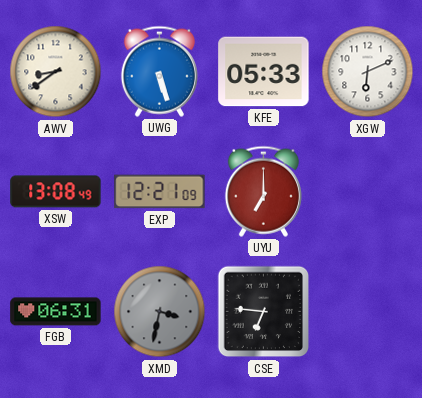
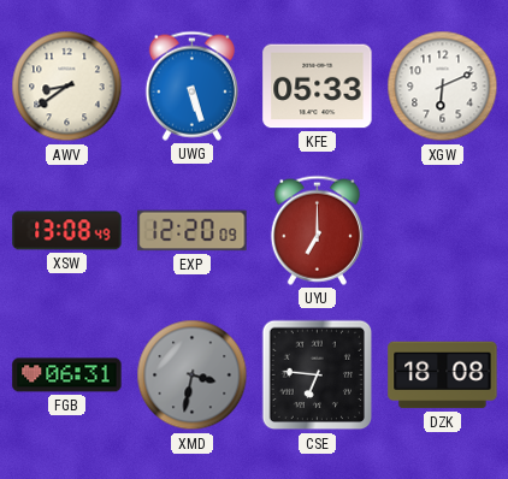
EXP: 12:21 -> 12:20
DZK: none -> 18:08
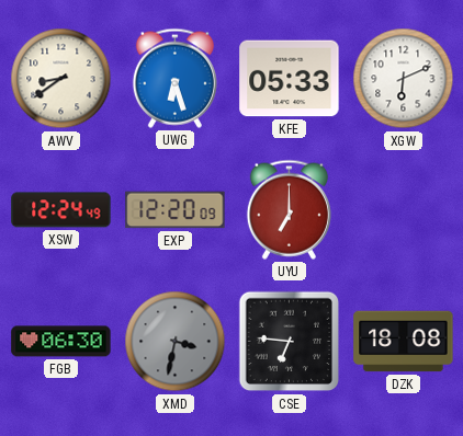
UWG: 5:27 -> 6:27
XSW: 13:08 -> 12:24
FGB: 06:31 -> 06:30
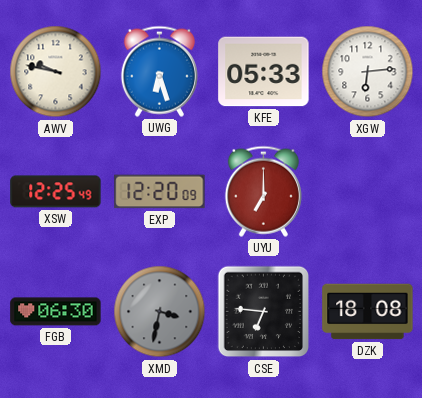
AWV: 8:39 -> 9:47
XGW: 6:11 -> 6:14
XSW: 12:24 -> 12:25
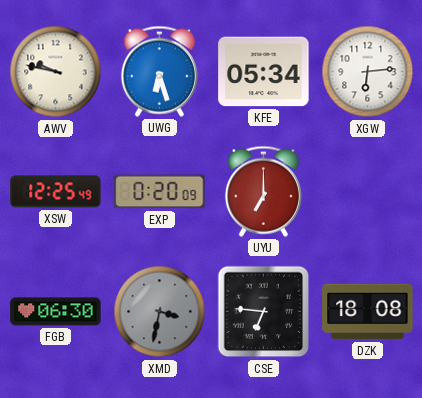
KFE: 05:33 -> 05:34
EXP: 12:20 -> 0:20
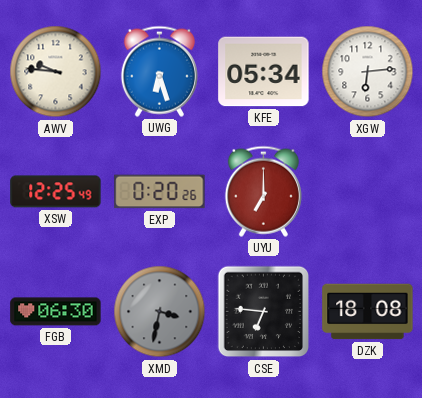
AWV: 9:47 -> 9:46
EXP: 0:20:09 -> 0:20:26
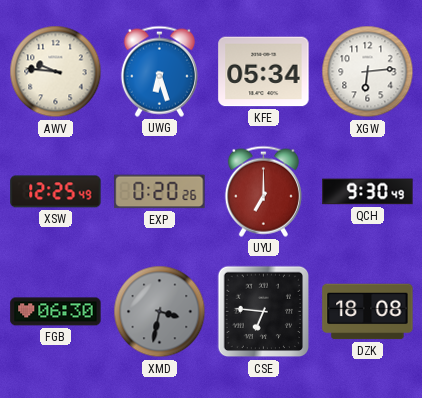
QCH: none -> 9:30
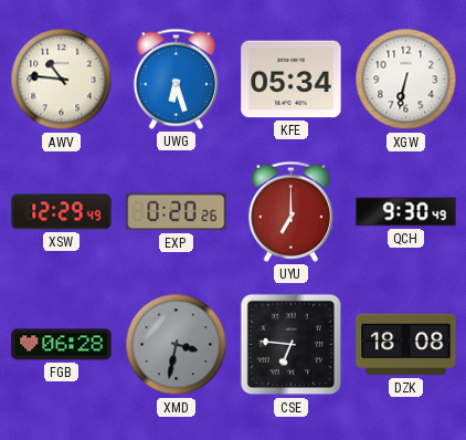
AWV: 9:46 -> 10:46
XGW: 6:14 -> 6:32
XSW: 12:25 -> 12:29
FGB: 06:30 -> 06:28
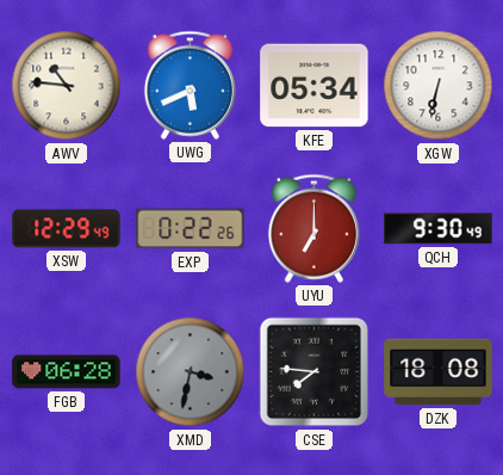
UWG: 6:27 -> 5:41
EXP: 0:20 -> 0:22
CSE: 6:46 -> 7:46
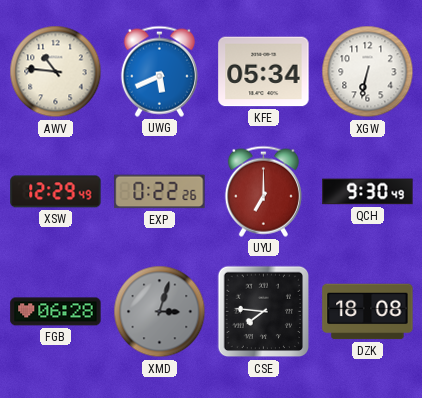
XMD: 3:32 -> 3:03
